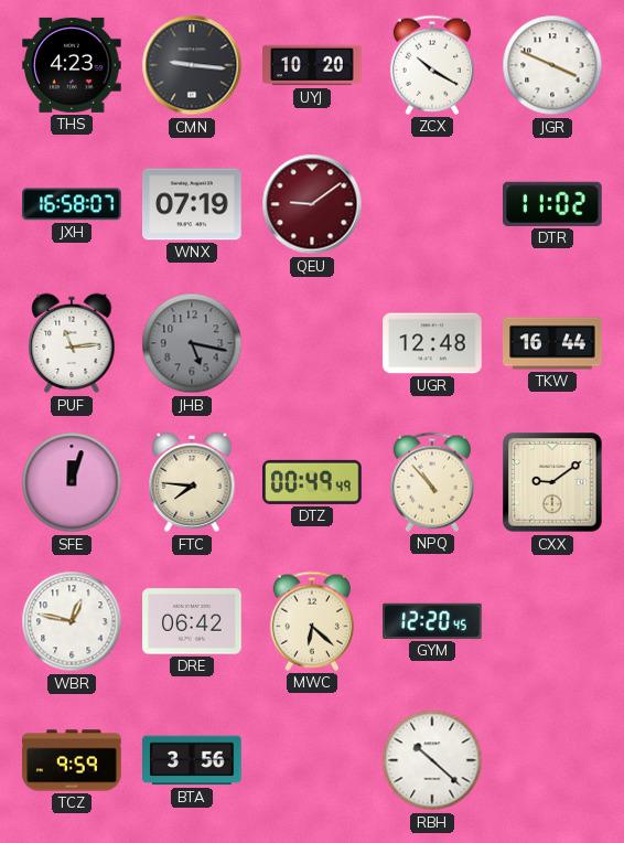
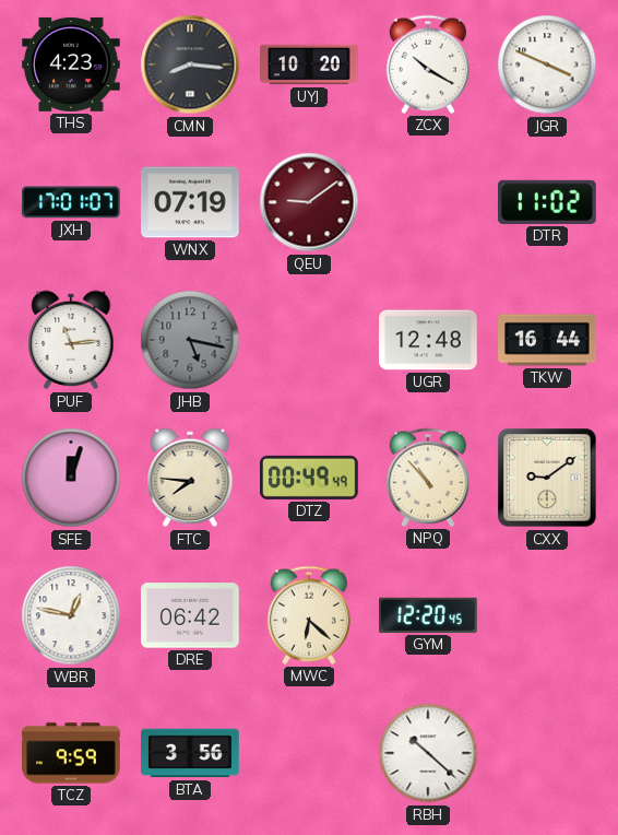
CMN: 9:16 -> 8:16
JXH: 16:58 -> 17:01
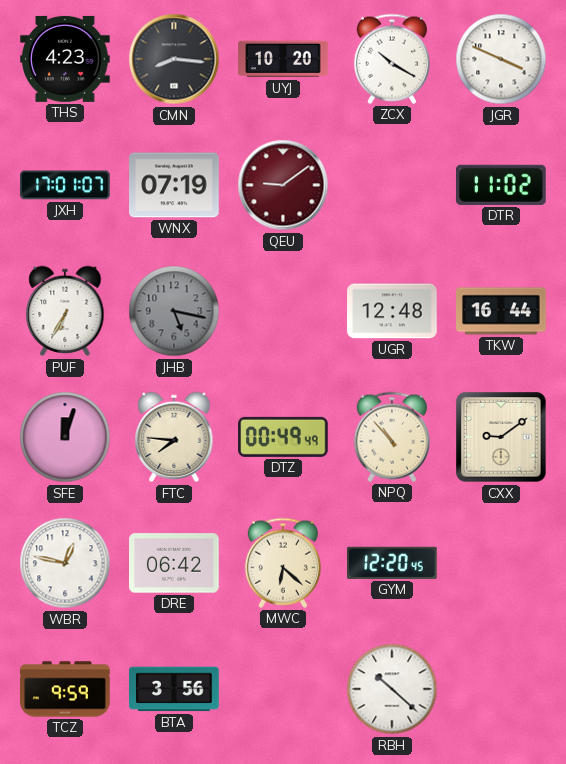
PUF: 11:14 -> 6:35
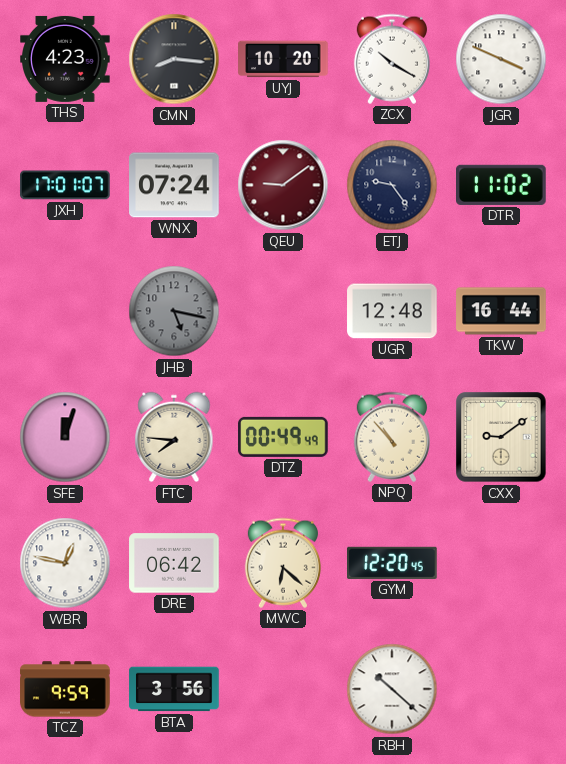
WNX: 07:19 -> 07:24
ETJ: none -> 9:24
PUF: 6:35 -> none
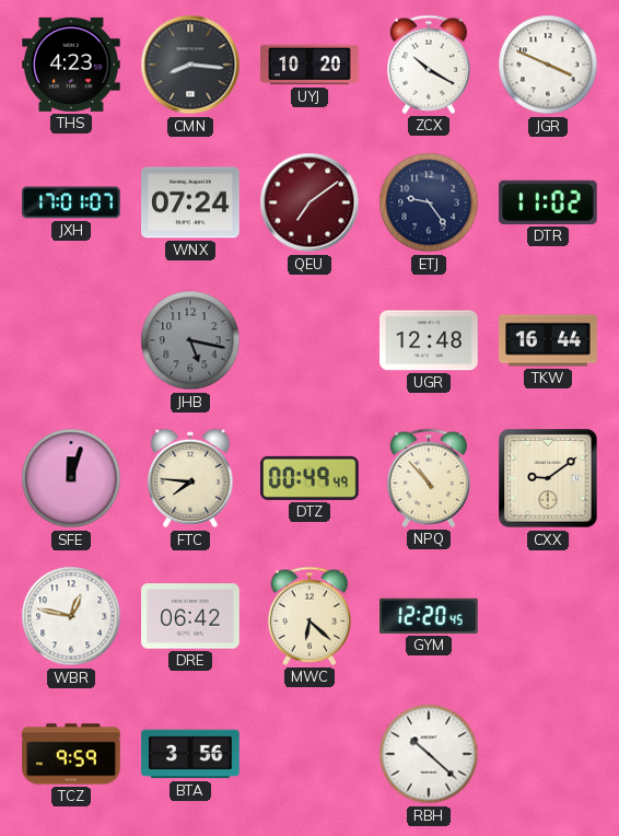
QEU: 9:09 -> 7:09
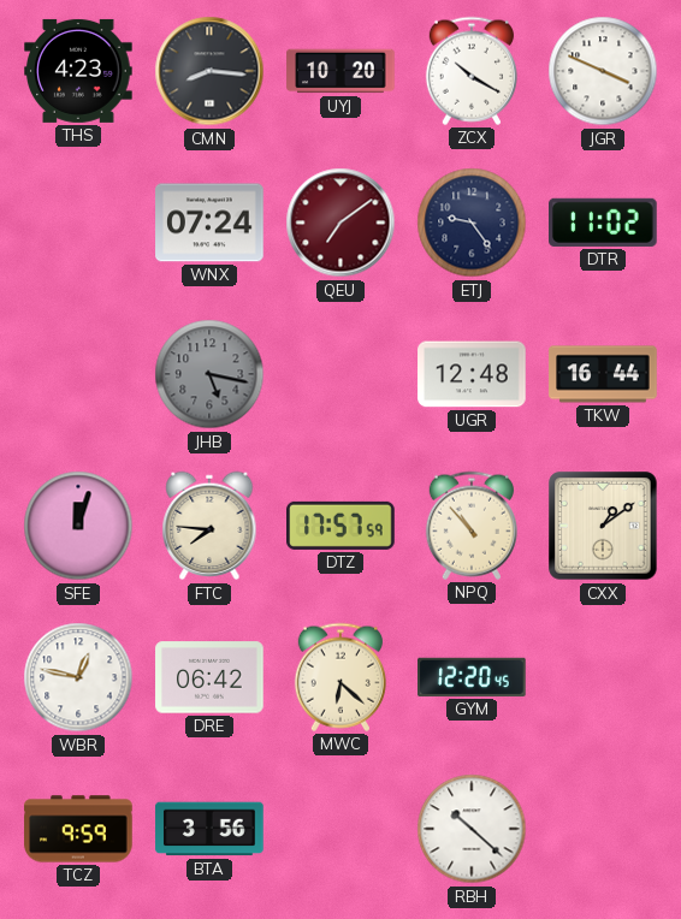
JXH: 17:01 -> none
DTZ: 00:49 -> 17:57
CXX: 9:09 -> 1:09
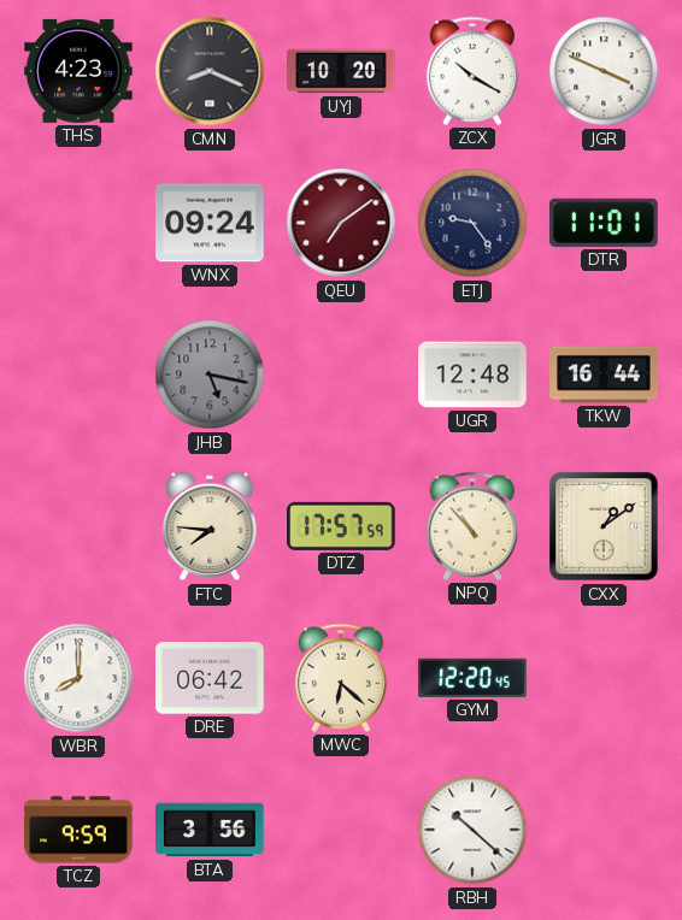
CMN: 8:16 -> 8:19
WNX: 07:24 -> 09:24
DTR: 11:02 -> 11:01
SFE: 12:03 -> none
WBR: 12:47 -> 8:00
